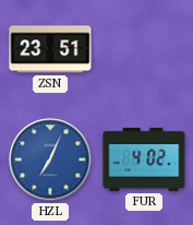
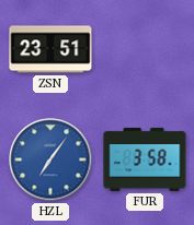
HZL: 7:04 -> 7:06
FUR: 4:02 -> 3:58
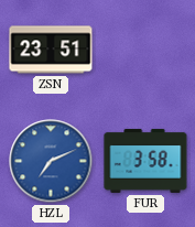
HZL: 7:06 -> 7:11
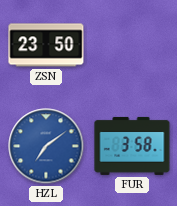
ZSN: 23:51 -> 23:50
HZL: 7:11 -> 7:09
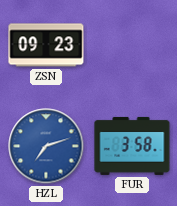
ZSN: 23:50 -> 09:23
HZL: 7:09 -> 7:12
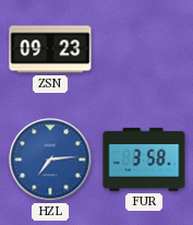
HZL: 7:12 -> 7:14
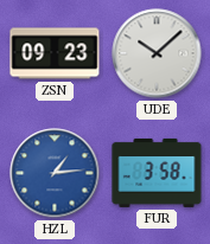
UDE: none -> 10:08
HZL: 7:14 -> 1:14
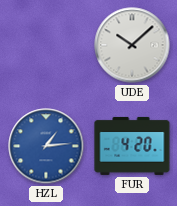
ZSN: 09:23 -> none
FUR: 3:58 -> 4:20
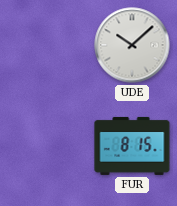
HZL: 1:14 -> none
FUR: 4:20 -> 8:15
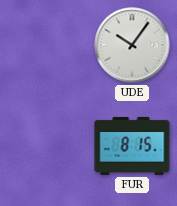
UDE: 10:08 -> 10:06
